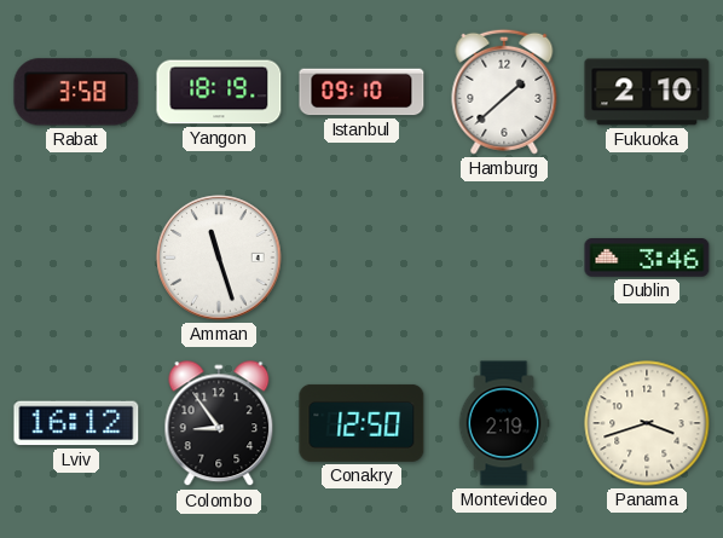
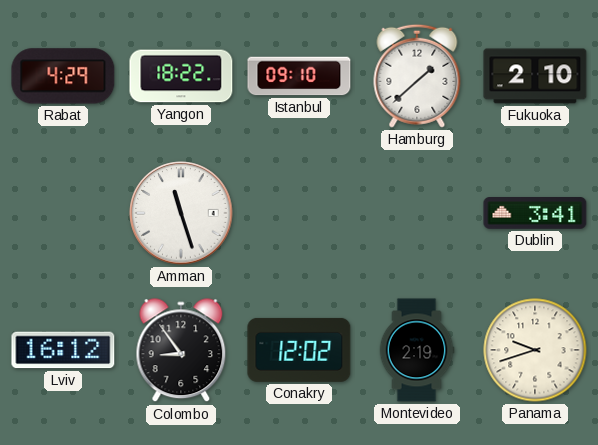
Rabat: 3:58 -> 4:29
Yangon: 18:19 -> 18:22
Dublin: 3:46 -> 3:41
Conakry: 12:50 -> 12:02
Panama: 3:42 -> 9:42
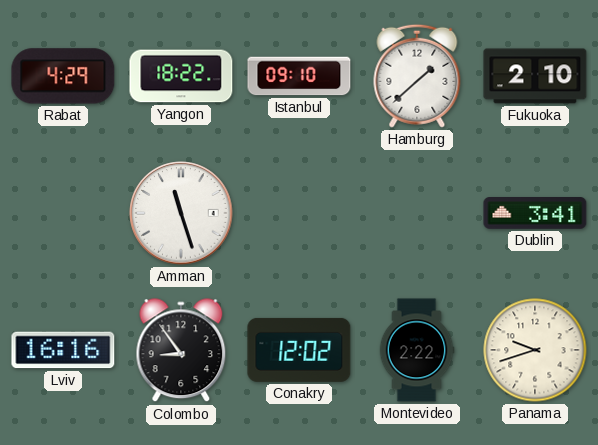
Lviv: 16:12 -> 16:16
Montevideo: 2:19 -> 2:22
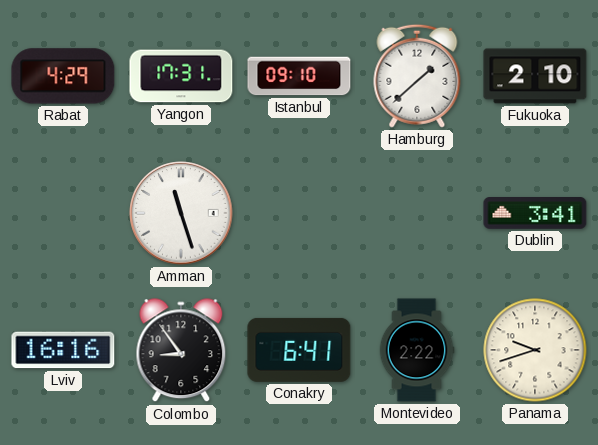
Yangon: 18:22 -> 17:31
Conakry: 12:02 -> 6:41
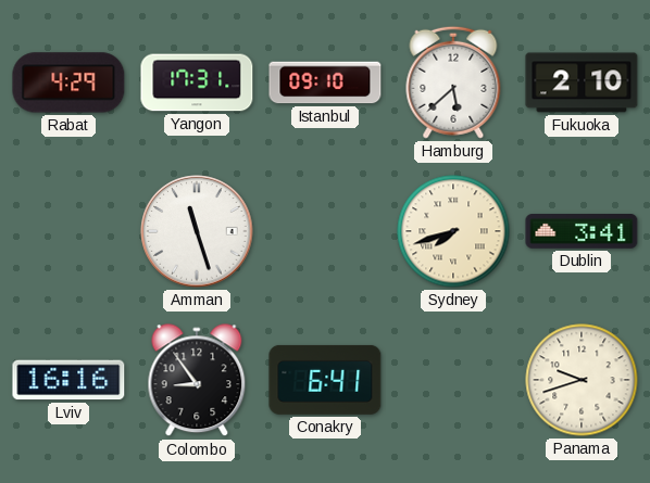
Hamburg: 1:38 -> 5:38
Sydney: none -> 7:42
Montevideo: 2:22 -> none
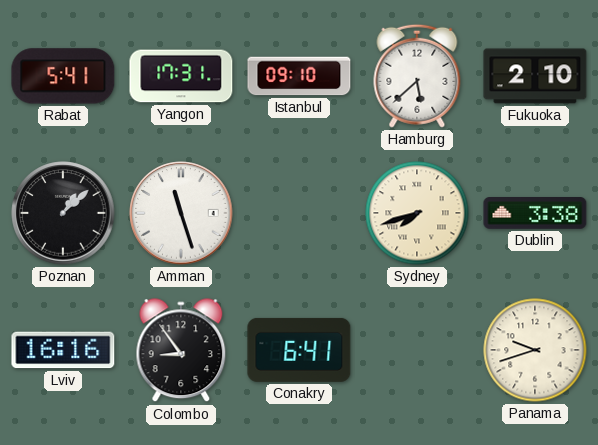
Rabat: 4:29 -> 5:41
Poznan: none -> 1:08
Dublin: 3:41 -> 3:38
